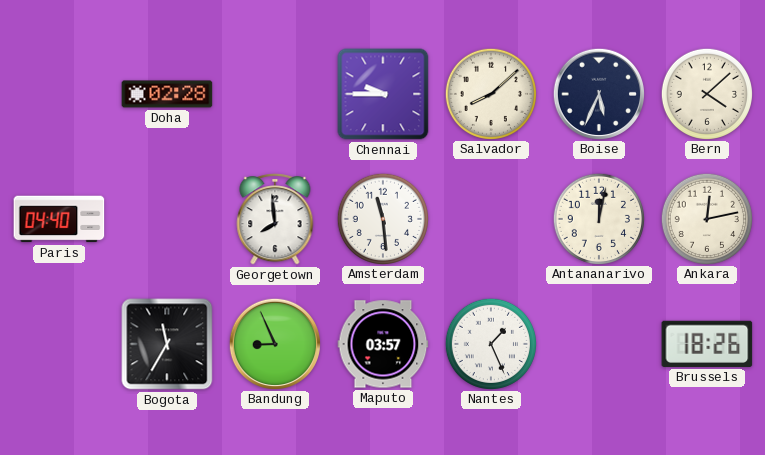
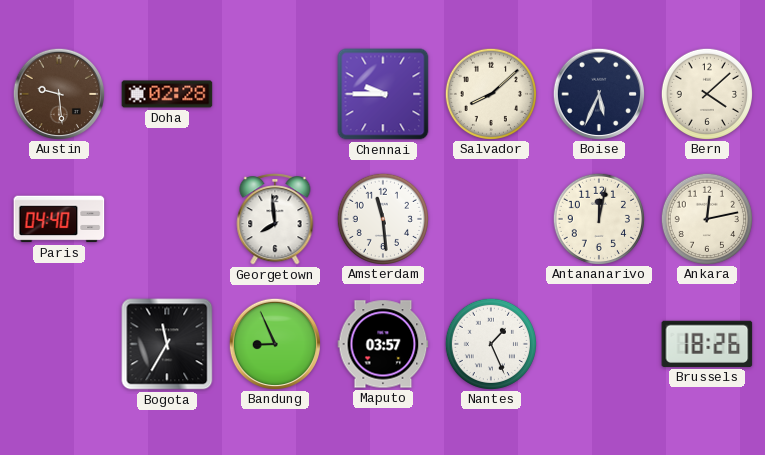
Austin: none -> 9:29
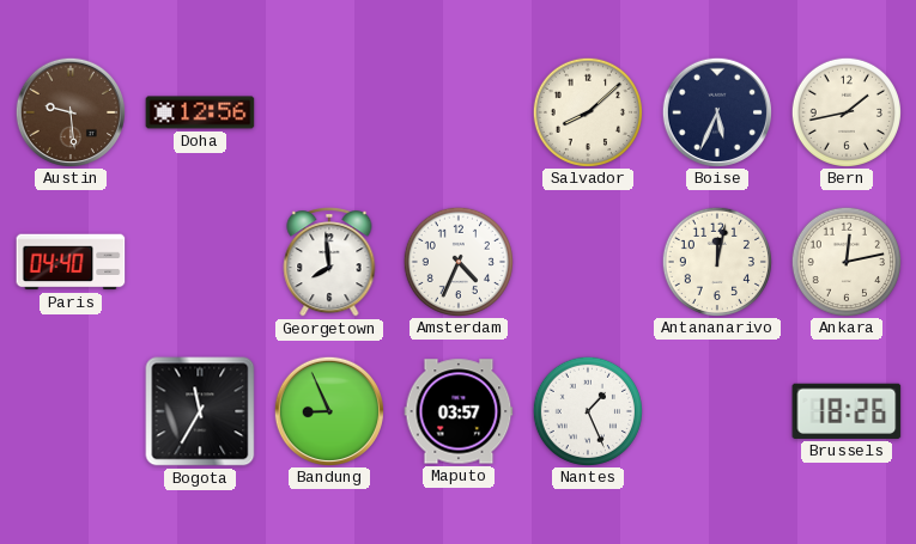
Doha: 02:28 -> 12:56
Chennai: 9:45 -> none
Bern: 4:08 -> 1:43
Amsterdam: 11:29 -> 4:34
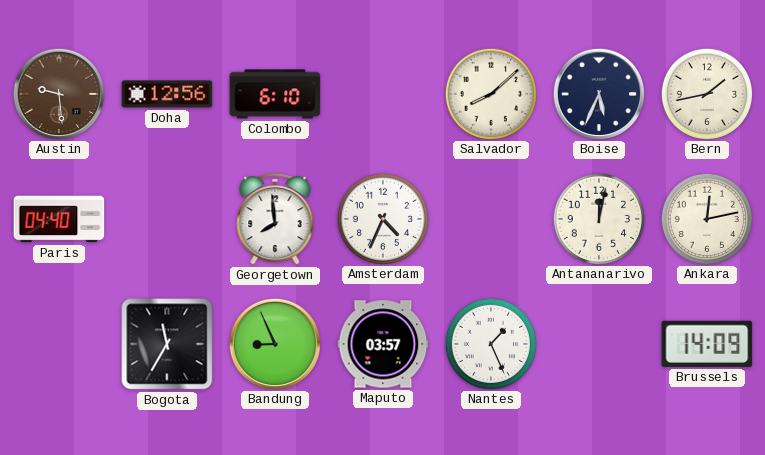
Colombo: none -> 6:10
Brussels: 18:26 -> 14:09
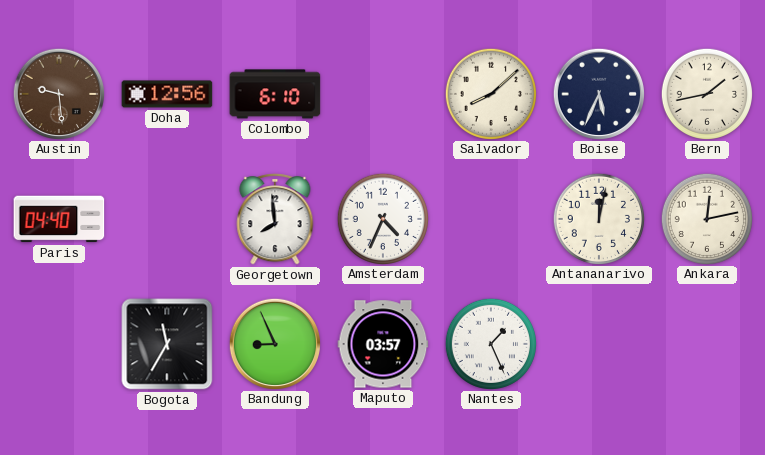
Brussels: 14:09 -> none
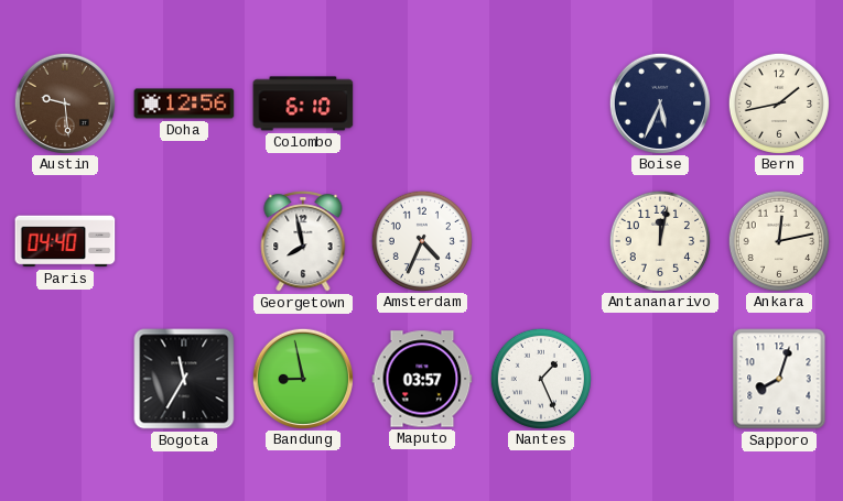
Salvador: 8:08 -> none
Georgetown: 7:59 -> 7:58
Bandung: 8:56 -> 8:58
Sapporo: none -> 8:03
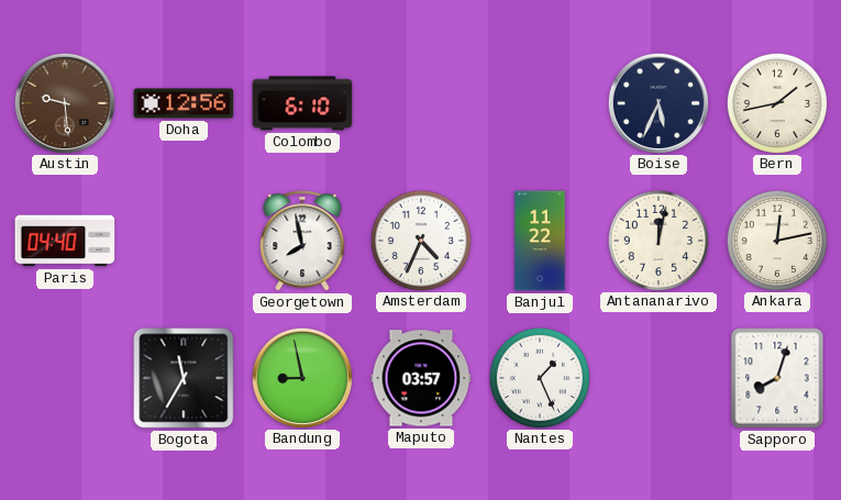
Banjul: none -> 11:22
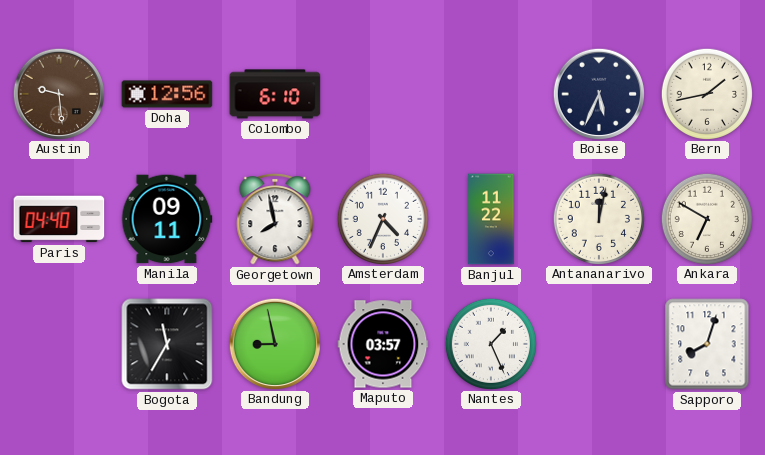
Manila: none -> 09:11
Ankara: 12:13 -> 6:50
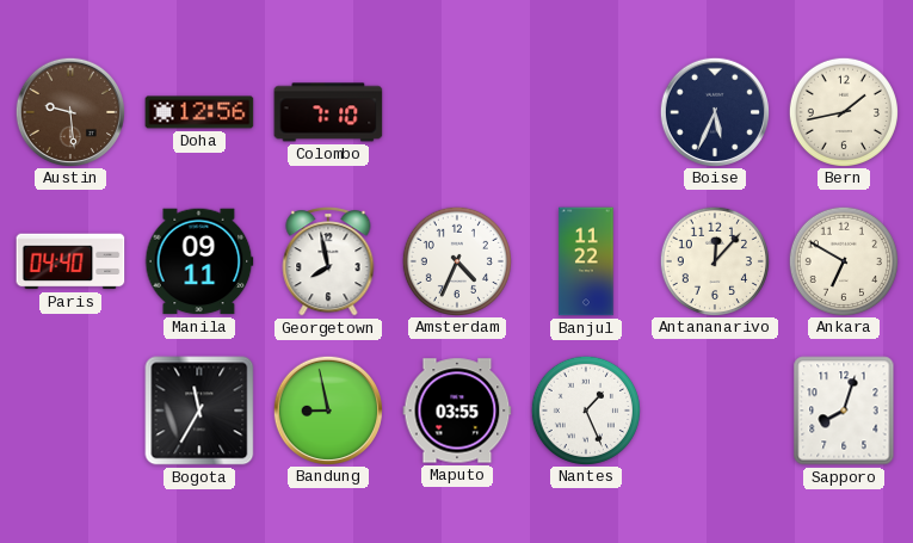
Colombo: 6:10 -> 7:10
Antananarivo: 12:02 -> 12:07
Maputo: 03:57 -> 03:55
